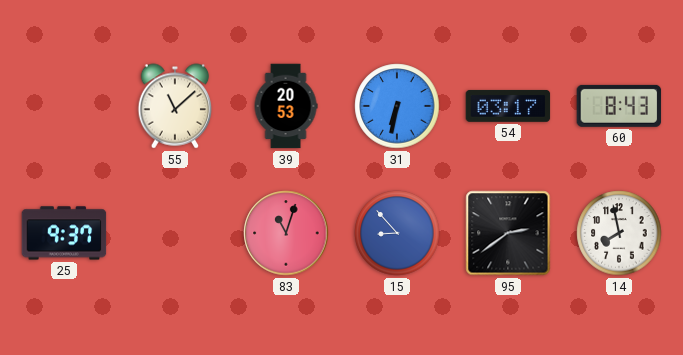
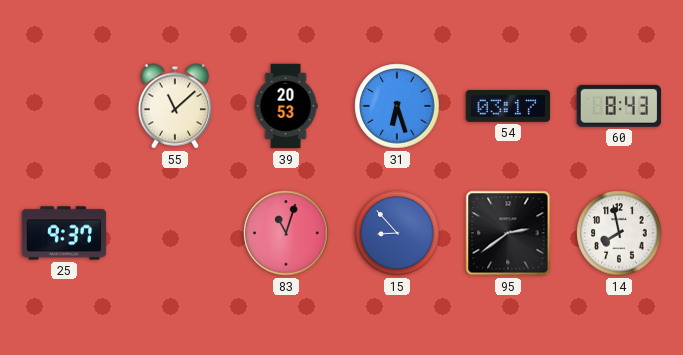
31: 6:32 -> 6:27
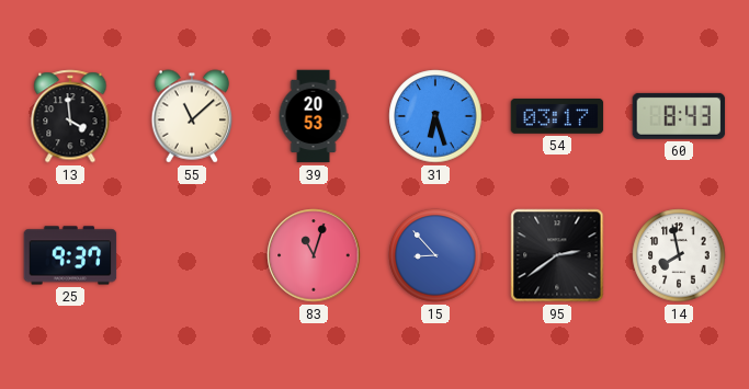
13: none -> 3:59
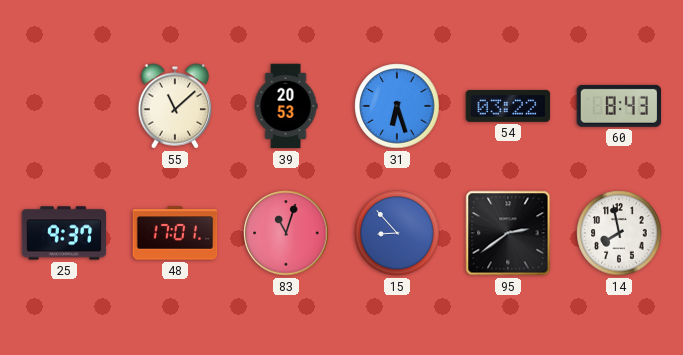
13: 3:59 -> none
54: 03:17 -> 03:22
48: none -> 17:01
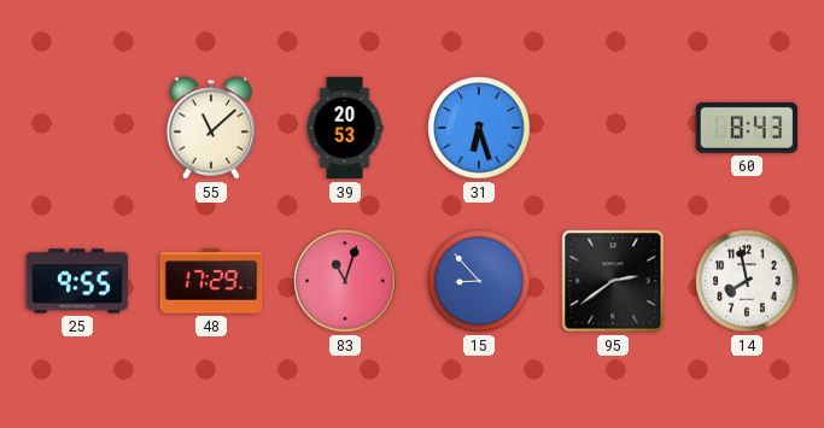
54: 03:22 -> none
25: 9:37 -> 9:55
48: 17:01 -> 17:29
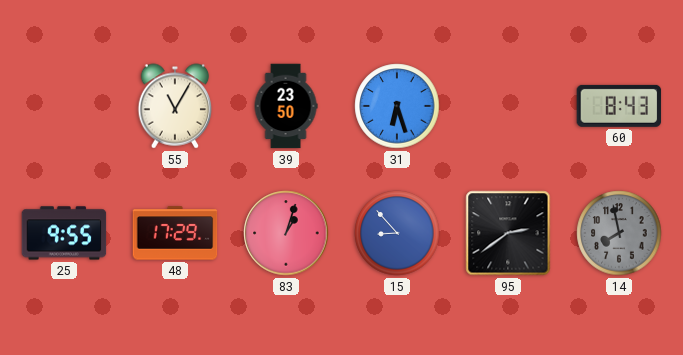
55: 11:08 -> 11:05
39: 20:53 -> 23:50
83: 11:03 -> 1:03
14 dial: white -> grey
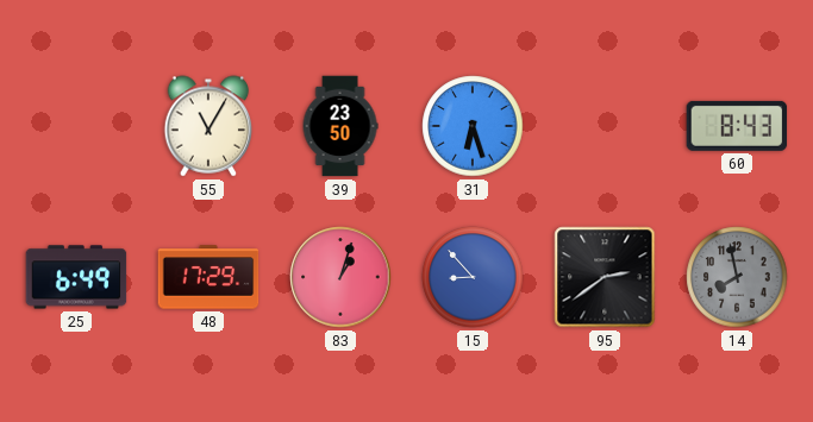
25: 9:55 -> 6:49
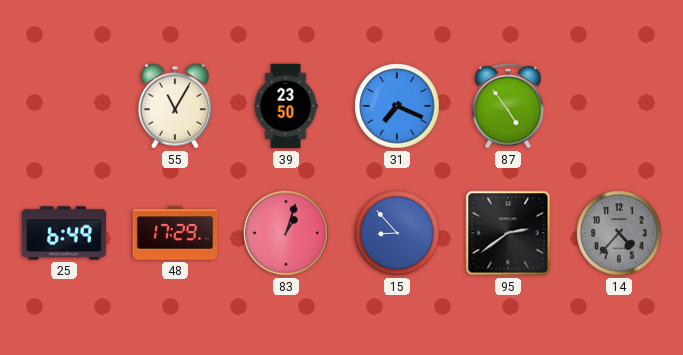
31: 6:27 -> 7:19
87: none -> 4:54
60: 8:43 -> none
14: 7:58 -> 4:37
